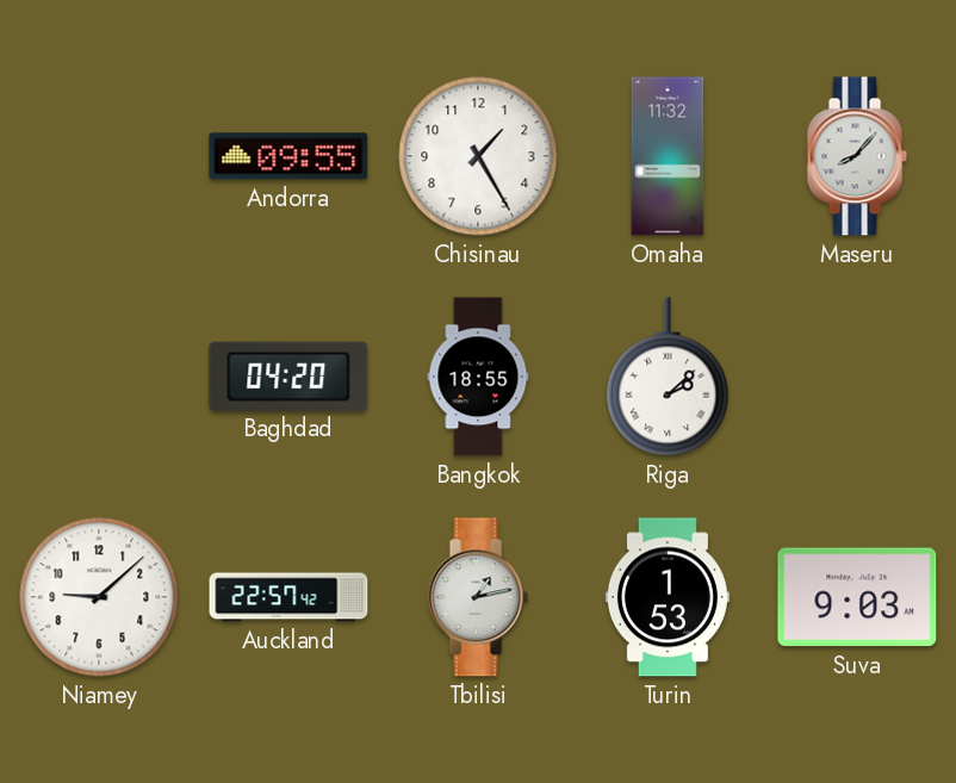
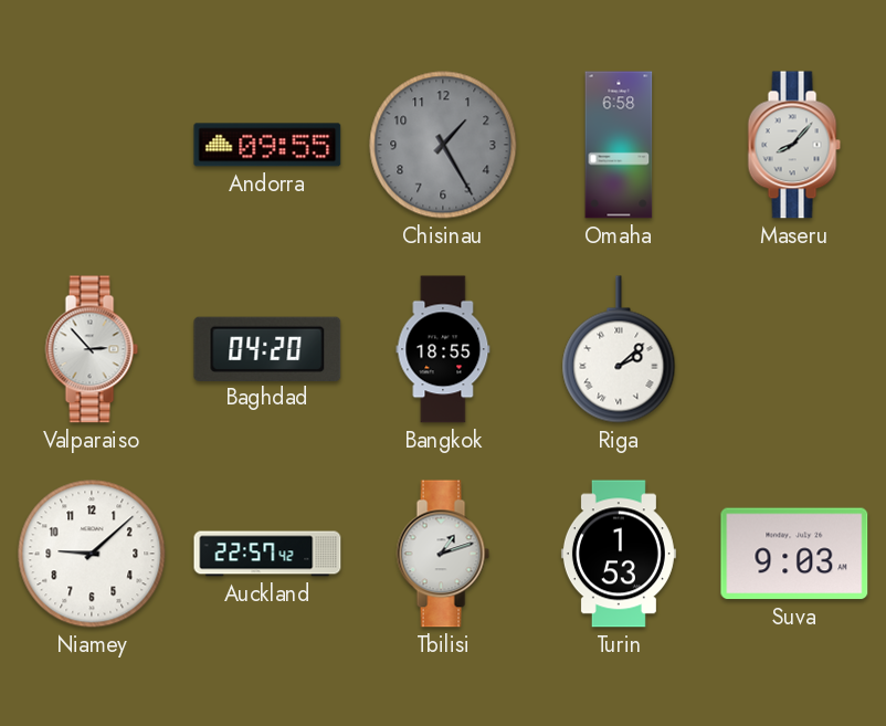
Chisinau dial: white -> grey
Omaha: 11:32 -> 6:58
Valparaiso: none -> 2:53
Tbilisi: 1:13 -> 1:12
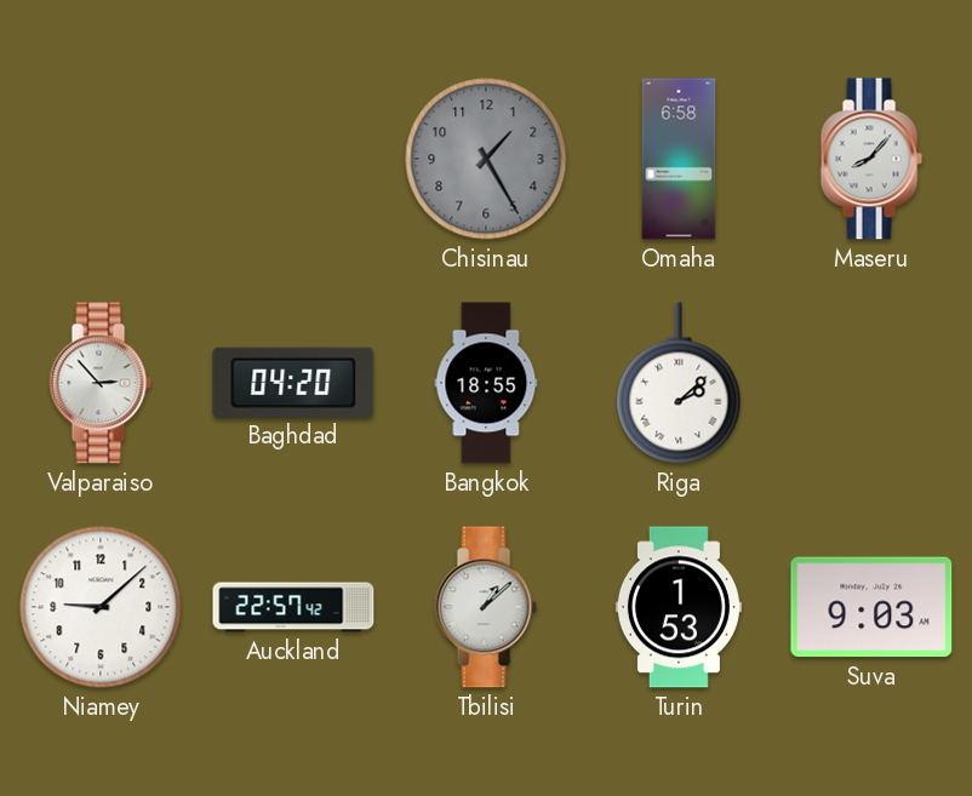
Andorra: 09:55 -> none
Tbilisi: 1:12 -> 1:08
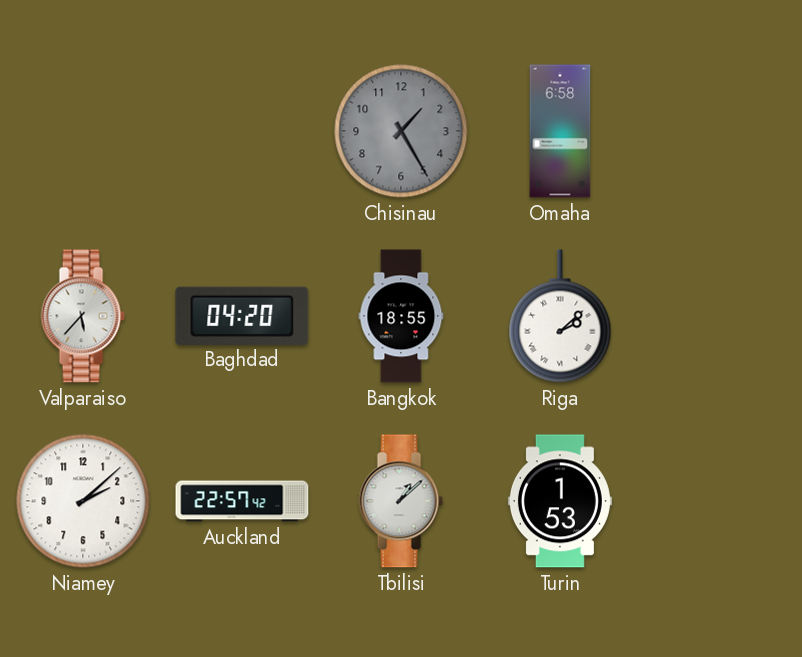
Maseru: 8:07 -> none
Valparaiso: 2:53 -> 5:37
Niamey: 9:08 -> 2:08
Suva: 9:03 -> none
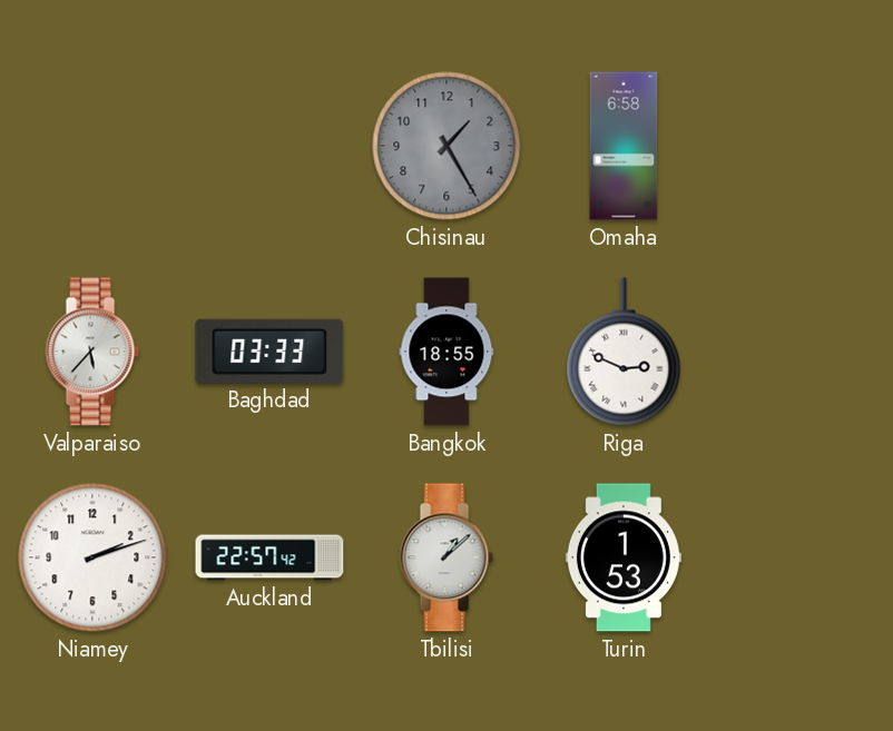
Baghdad: 04:20 -> 03:33
Riga: 2:08 -> 2:49
Niamey: 2:08 -> 2:12
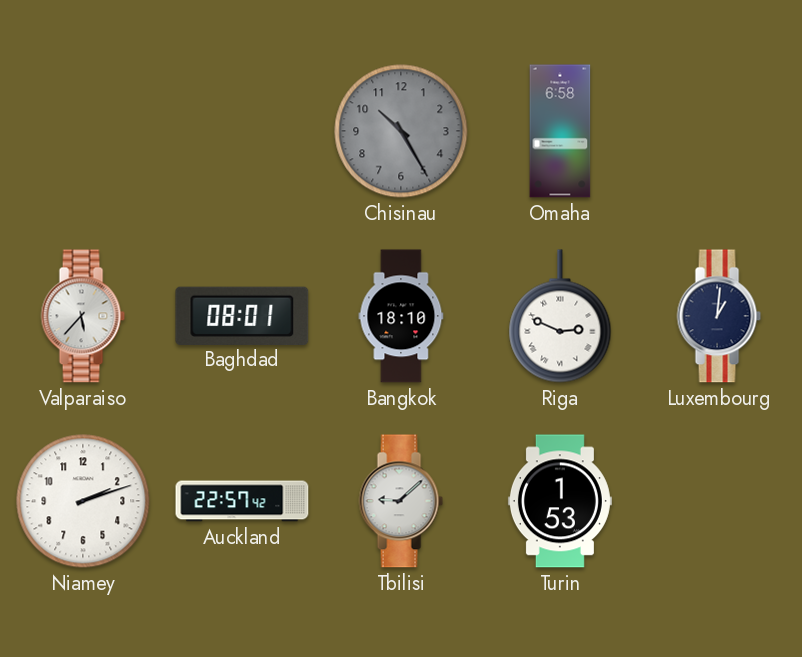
Chisinau: 1:25 -> 10:25
Baghdad: 03:33 -> 08:01
Bangkok: 18:55 -> 18:10
Luxembourg: none -> 1:01
Tbilisi: 1:08 -> 9:08
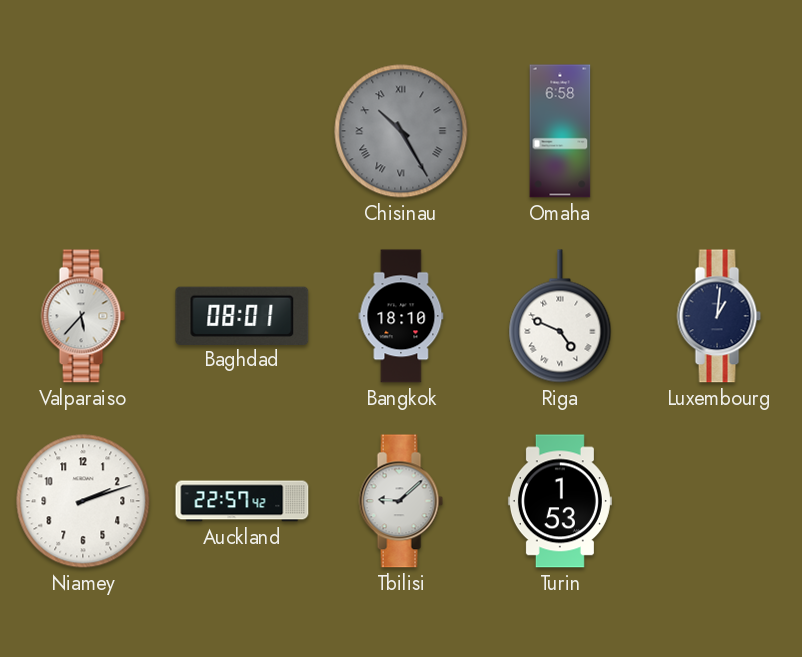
Chisinau numerals: Arabic -> Roman
Riga: 2:49 -> 4:49
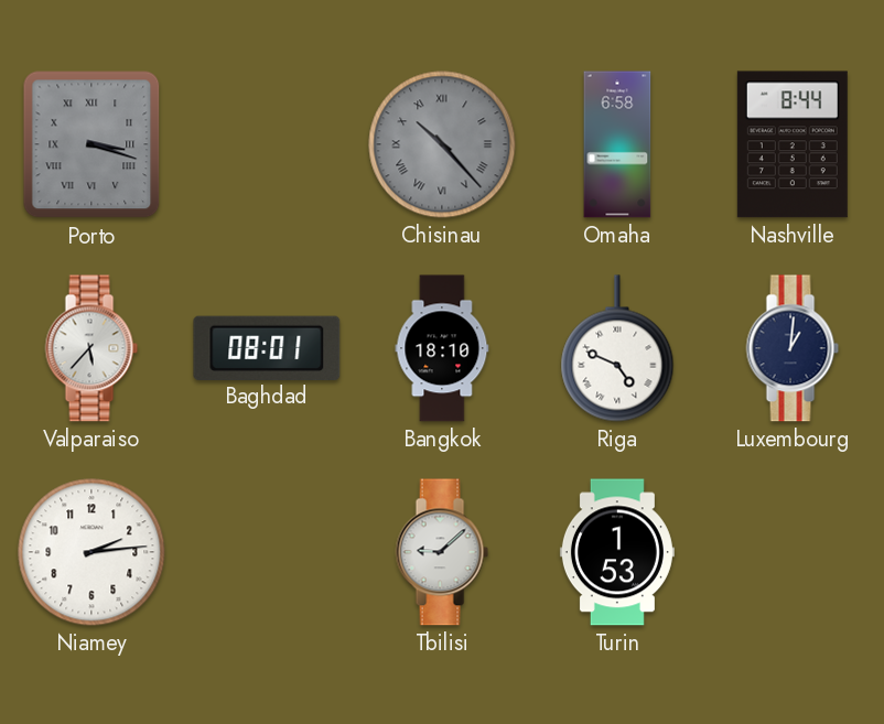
Porto: none -> 3:18
Chisinau: 10:25 -> 10:23
Nashville: none -> 8:44
Niamey: 2:12 -> 2:14
Auckland: 22:57 -> none
